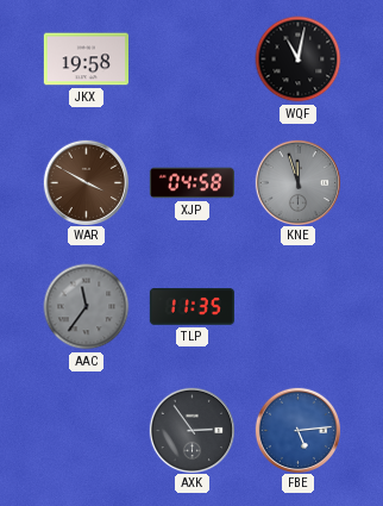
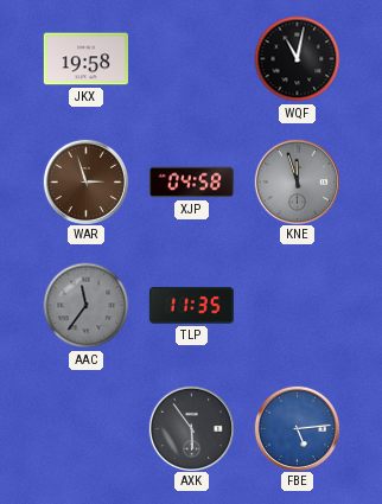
WAR: 3:50 -> 2:57
AXK: 2:54 -> 5:54
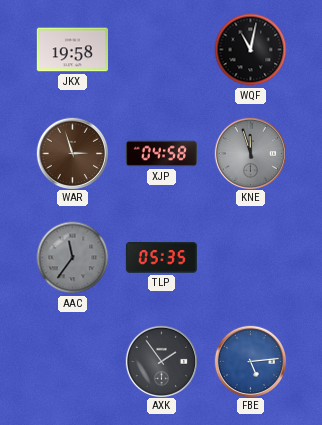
TLP: 11:35 -> 05:35
AXK: 5:54 -> 1:54
